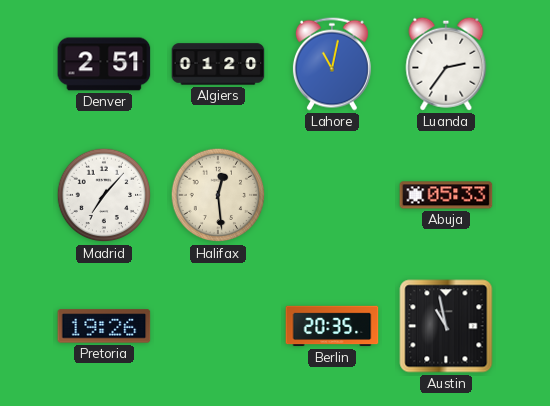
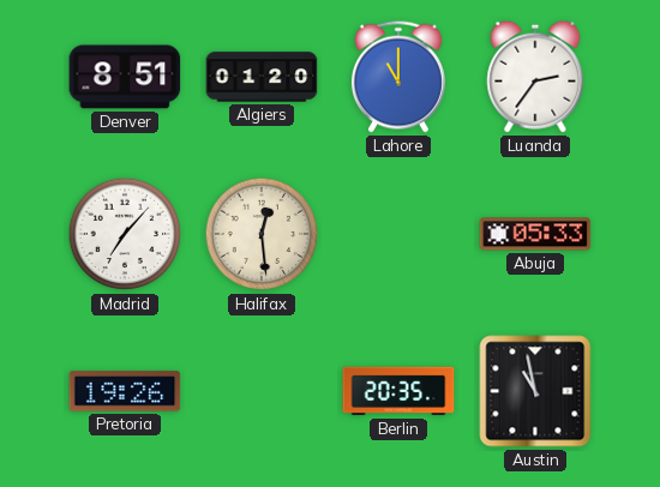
Denver: 2:51 -> 8:51
Lahore: 11:02 -> 11:00
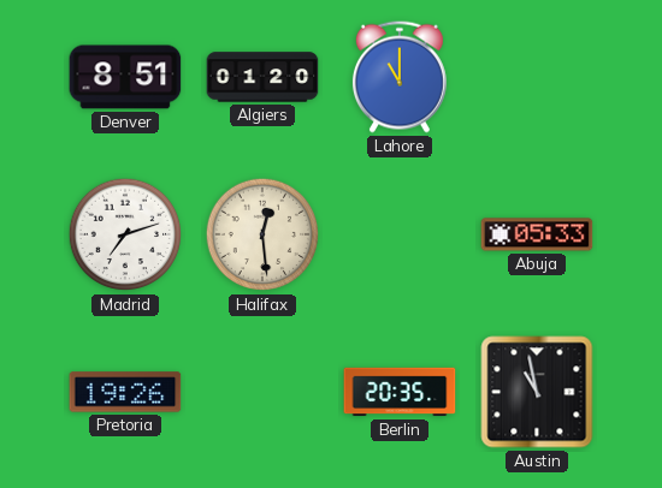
Luanda: 2:36 -> none
Madrid: 7:07 -> 7:12
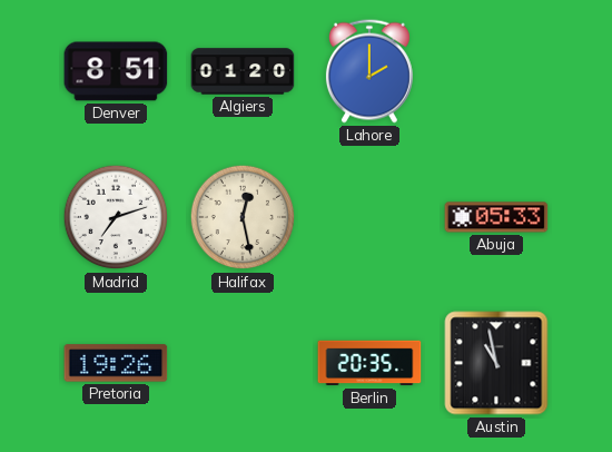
Lahore: 11:00 -> 2:00
Halifax: 12:29 -> 12:28
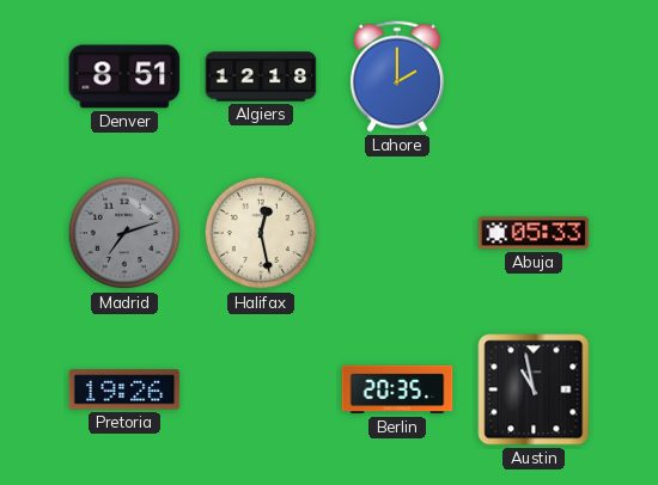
Algiers: 01:20 -> 12:18
Madrid dial: white -> grey
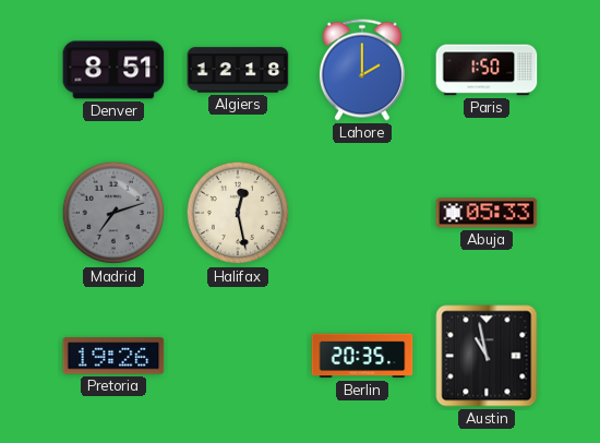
Paris: none -> 1:50
